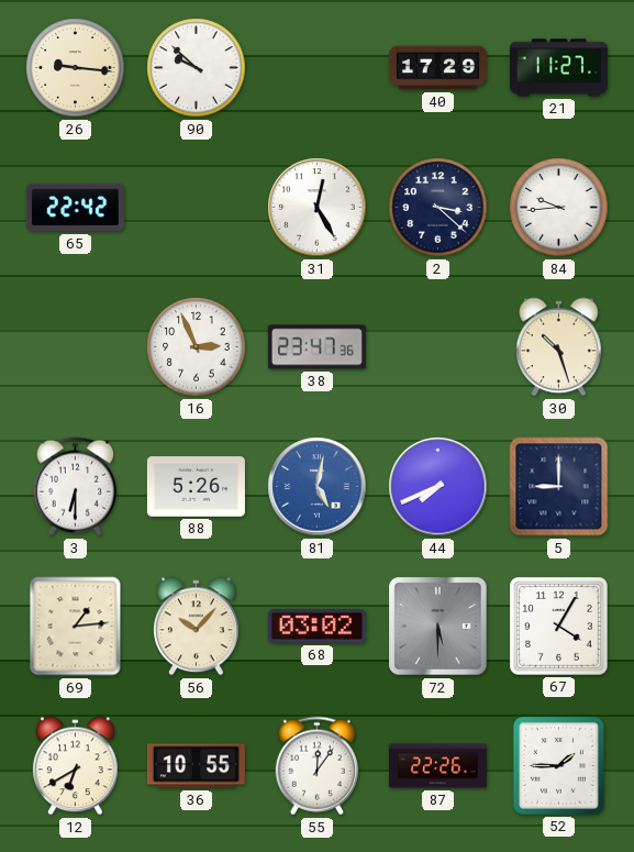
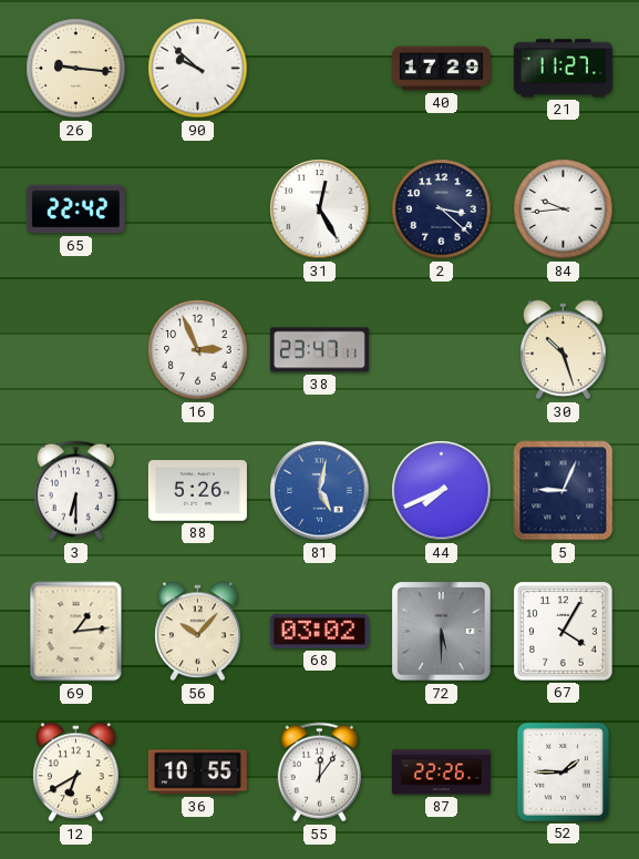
38: 23:47:36 -> 23:47:11
5: 9:00 -> 9:04
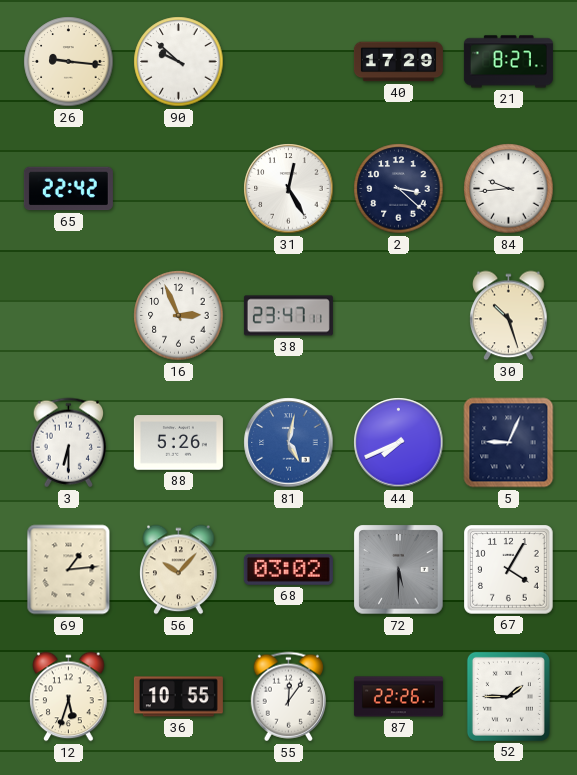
21: 11:27 -> 8:27
12: 6:40 -> 5:33
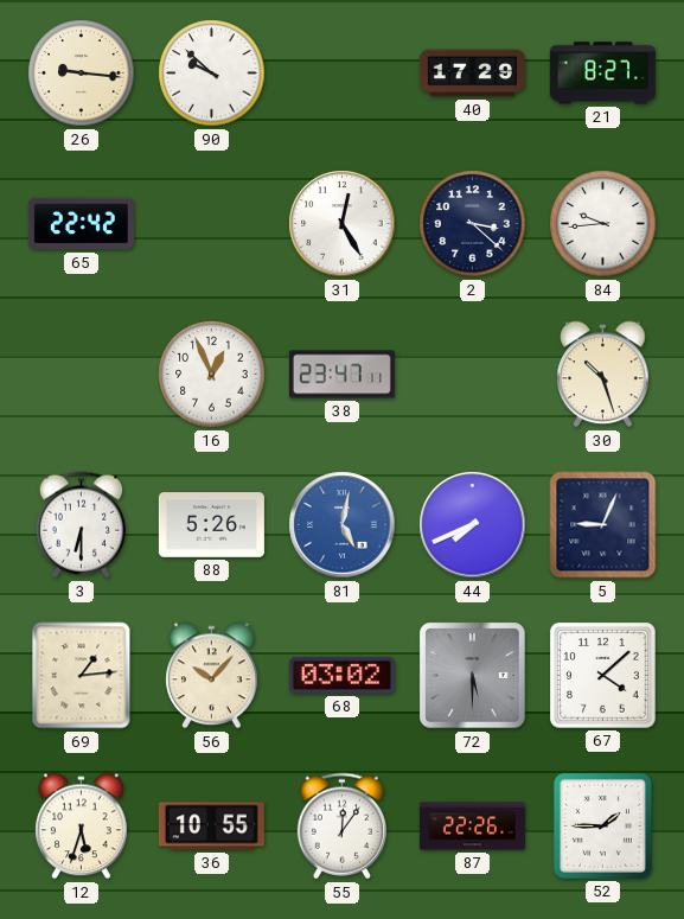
16: 2:56 -> 12:56
67: 4:05 -> 4:08
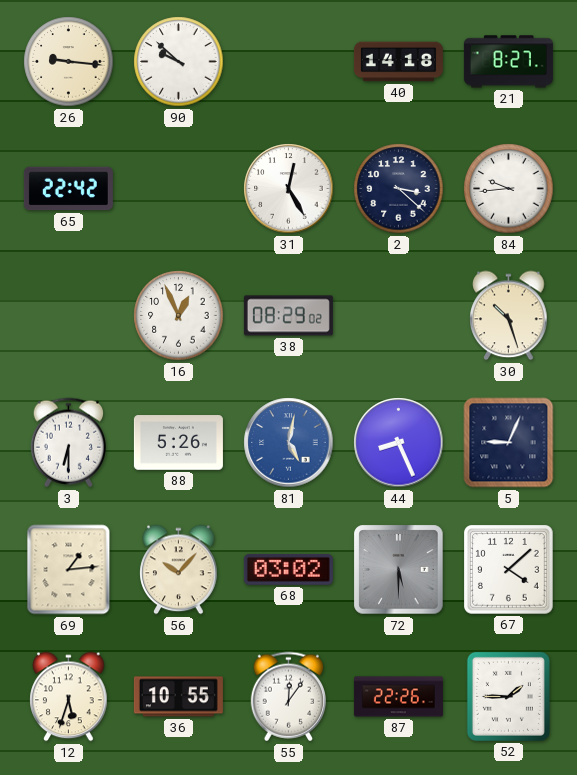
40: 17:29 -> 14:18
38: 23:47 -> 08:29
44: 7:41 -> 8:26
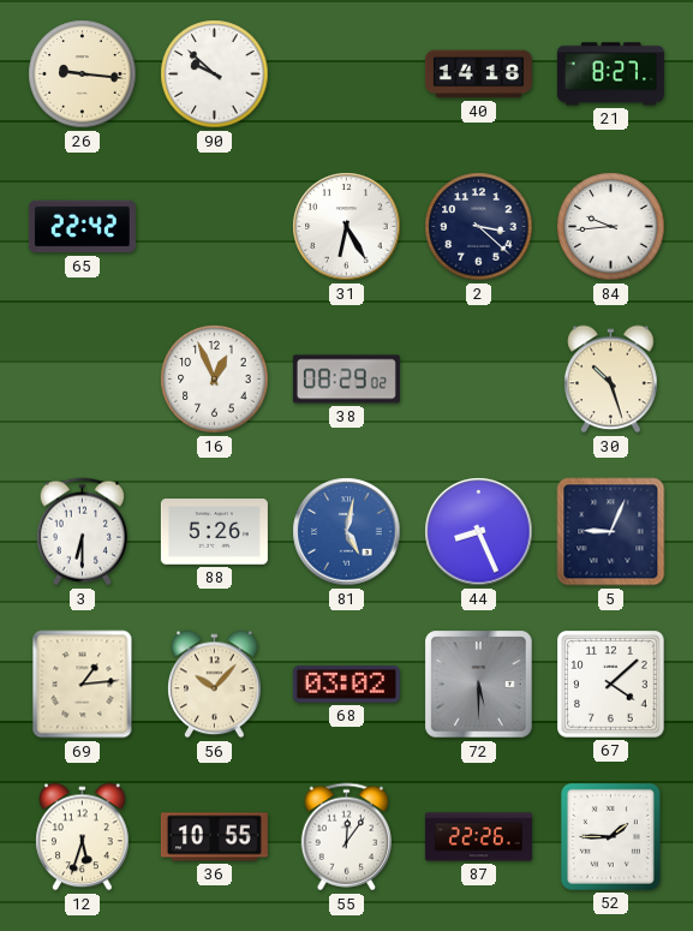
31: 12:25 -> 6:25
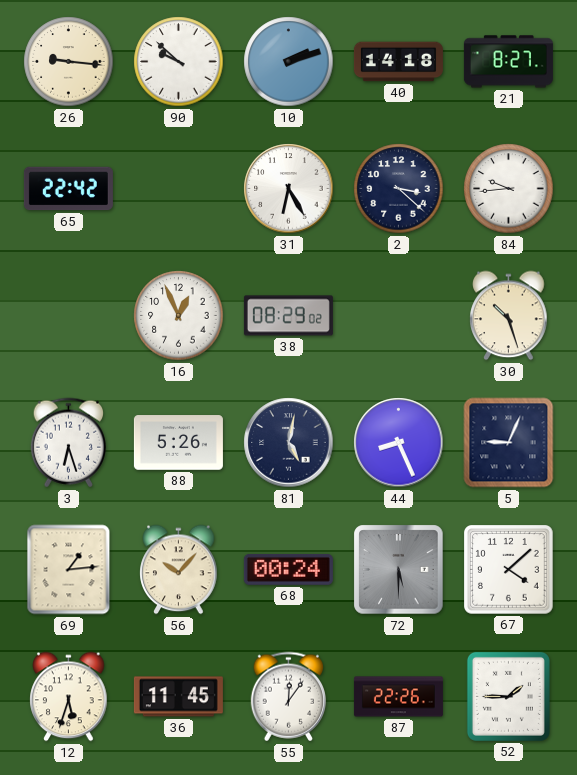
10: none -> 2:12
3: 6:30 -> 6:27
81 dial: blue -> navy
68: 03:02 -> 00:24
36: 10:55 -> 11:45
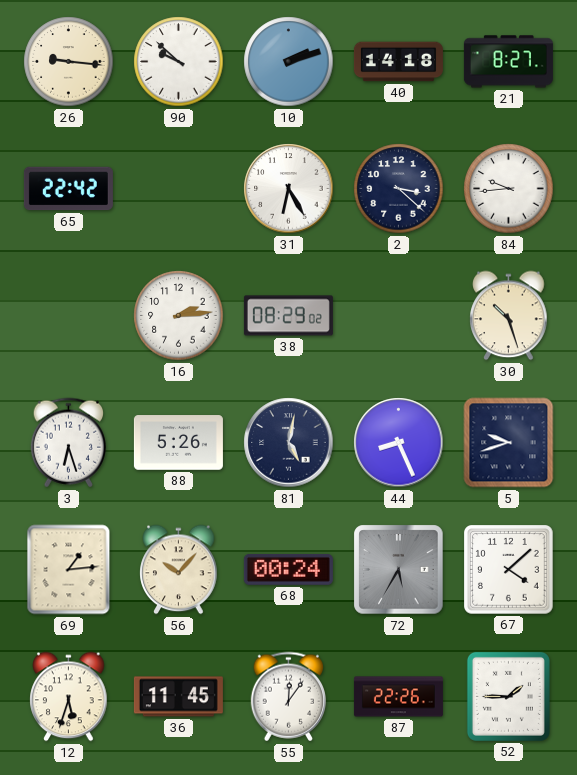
16: 12:56 -> 2:14
5: 9:04 -> 9:42
72: 5:30 -> 5:35
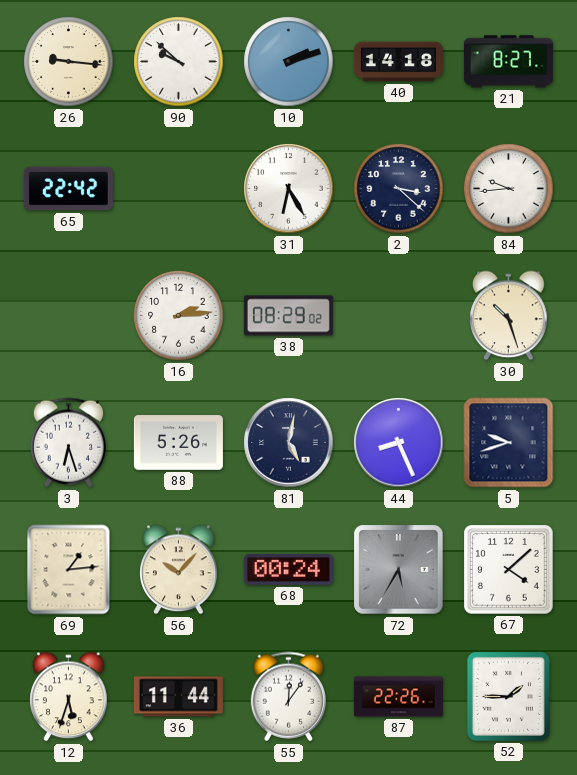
36: 11:45 -> 11:44
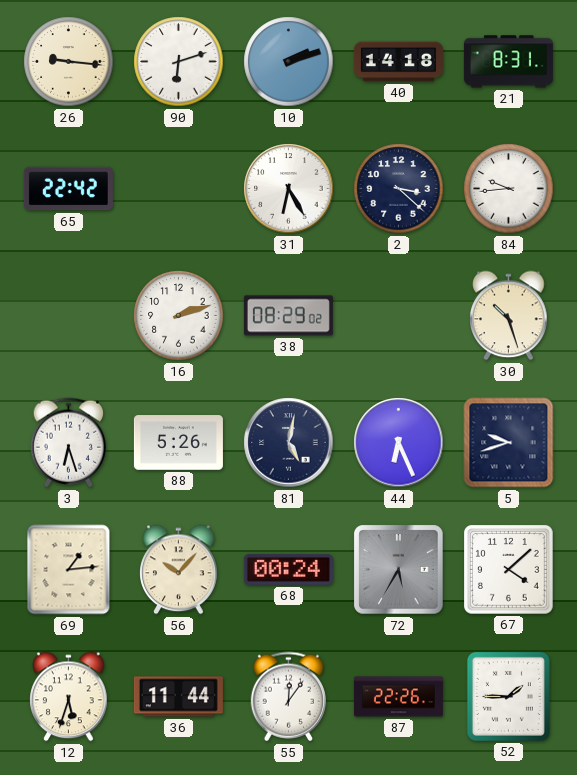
90: 9:52 -> 6:12
21: 8:27 -> 8:31
16: 2:14 -> 2:12
44: 8:26 -> 6:26
